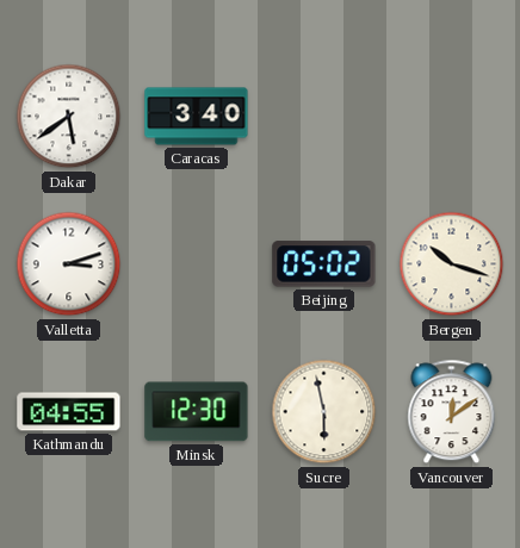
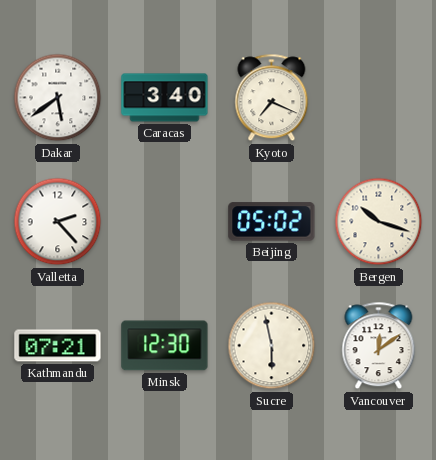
Kyoto: none -> 7:19
Valletta: 3:12 -> 2:23
Kathmandu: 04:55 -> 07:21
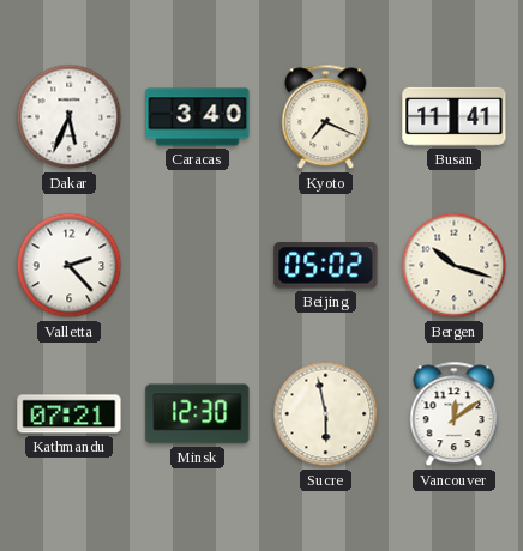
Dakar: 5:39 -> 5:34
Busan: none -> 11:41
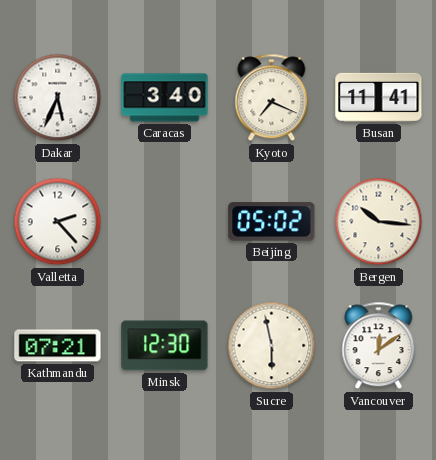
Bergen: 10:18 -> 10:16
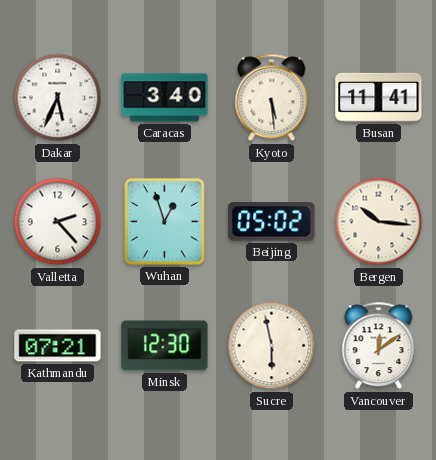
Kyoto: 7:19 -> 5:29
Wuhan: none -> 12:57
